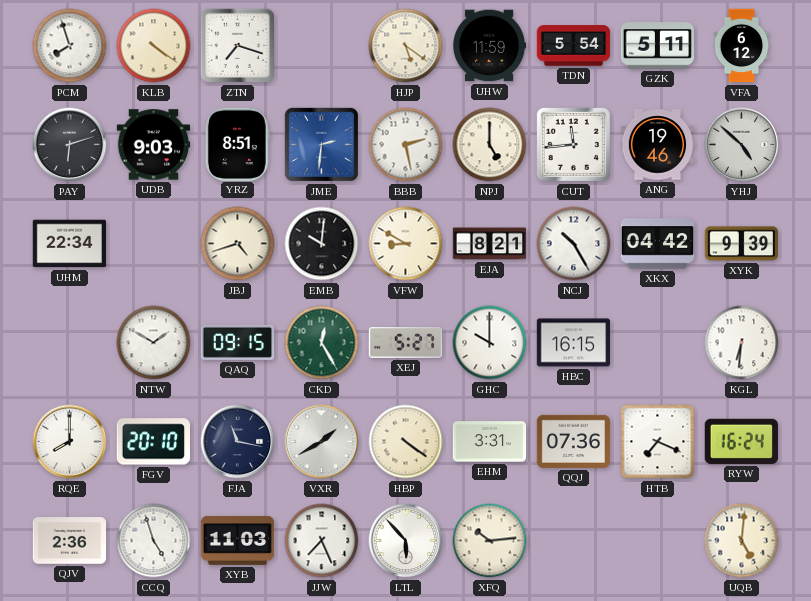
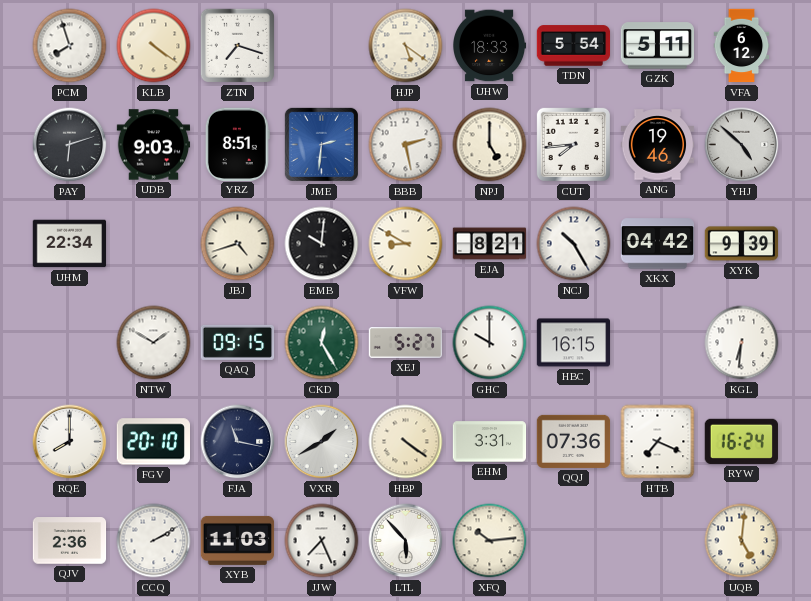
UHW: 11:59 -> 18:33
CUT: 11:44 -> 7:44
CCQ: 4:57 -> 2:10
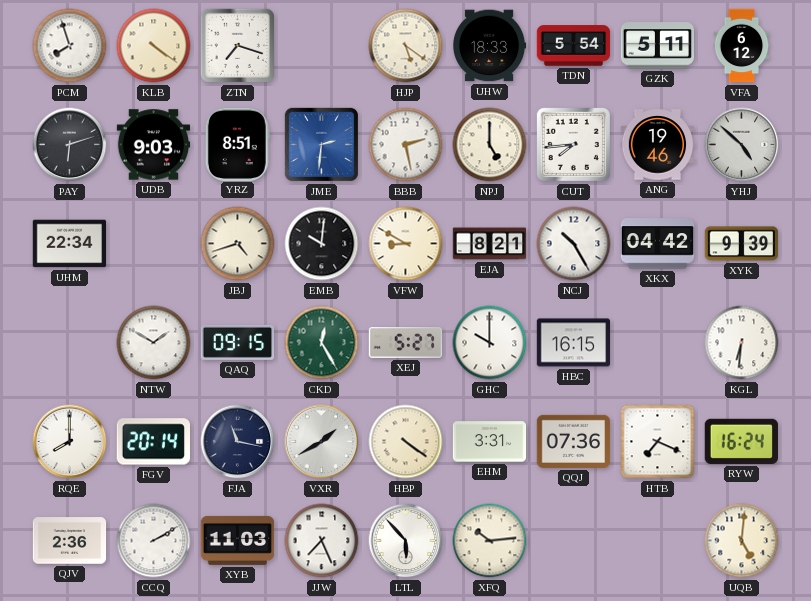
FGV: 20:10 -> 20:14
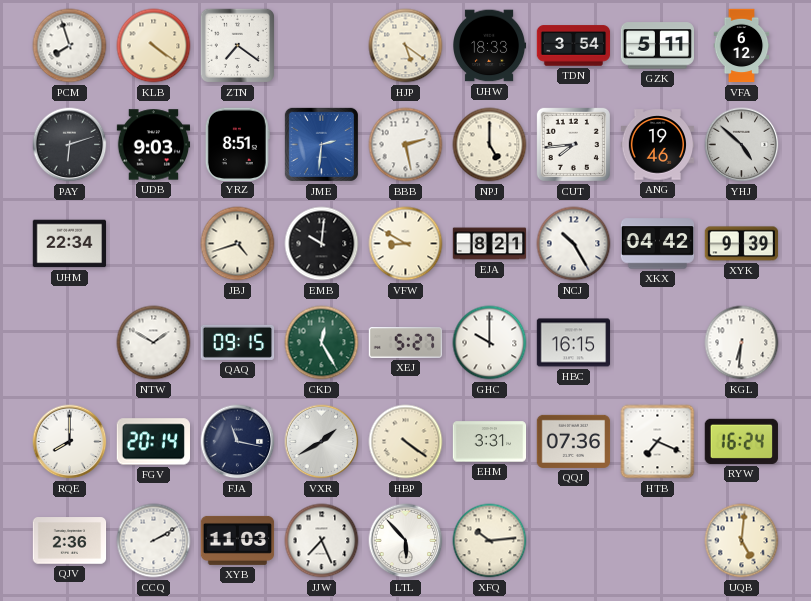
ZTN: 7:18 -> 7:21
TDN: 5:54 -> 3:54
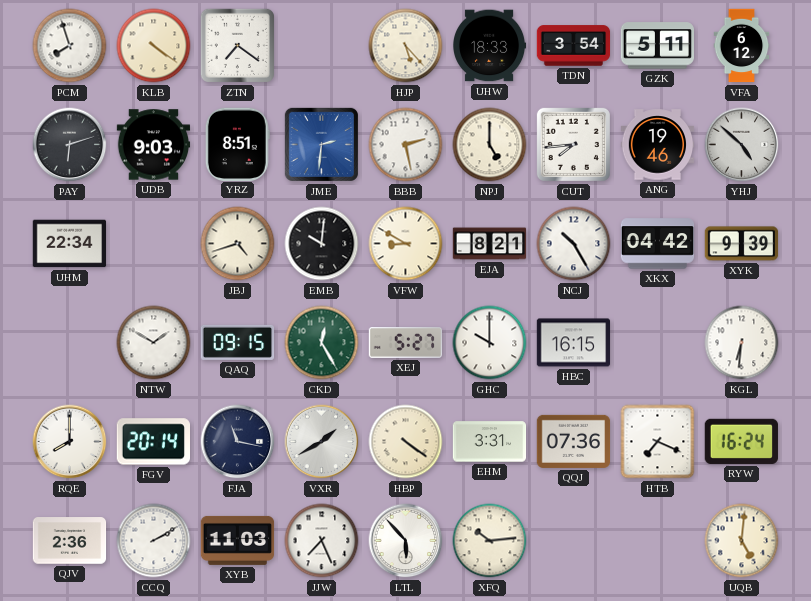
HJP: 5:21 -> 5:23
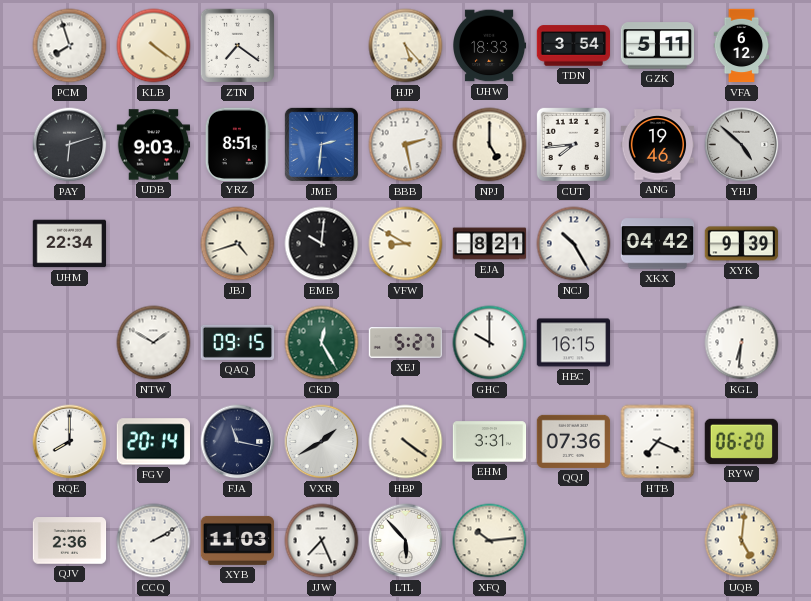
RYW: 16:24 -> 06:20
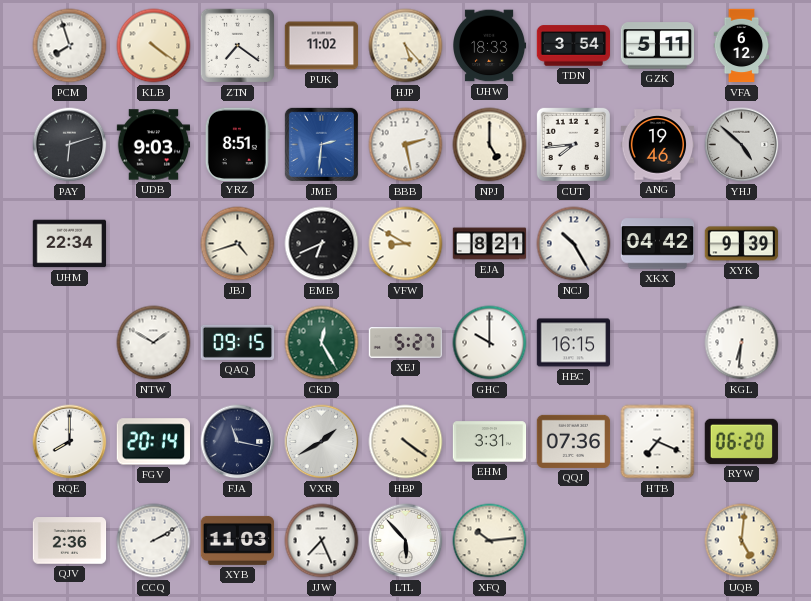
PUK: none -> 11:02
EMB: 10:01 -> 6:41
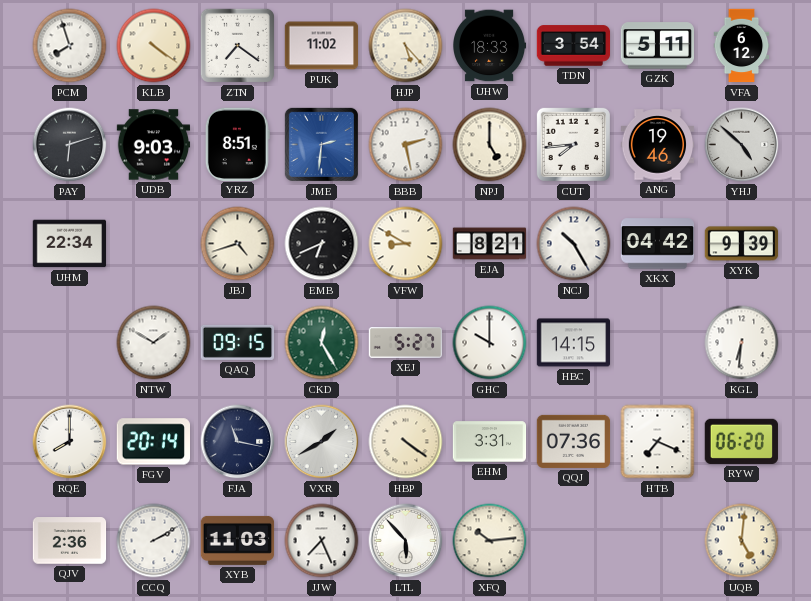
HBC: 16:15 -> 14:15
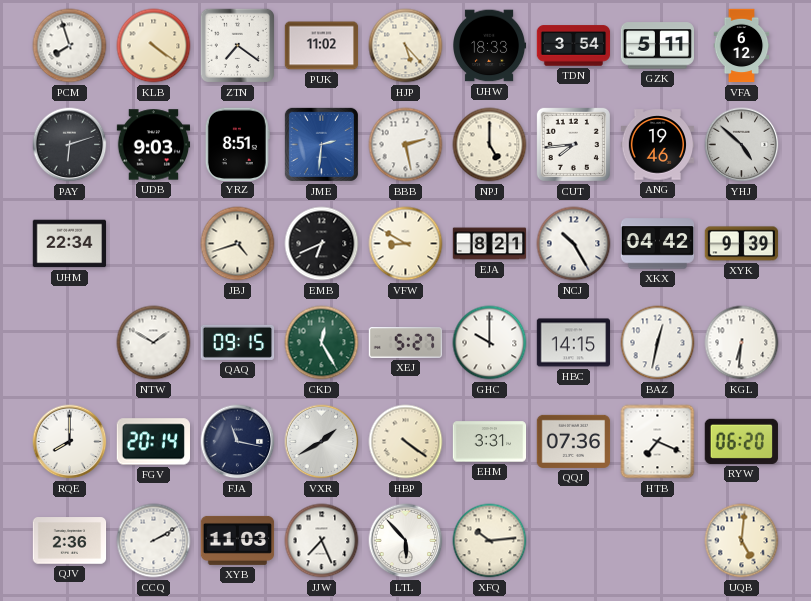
BAZ: none -> 12:32
